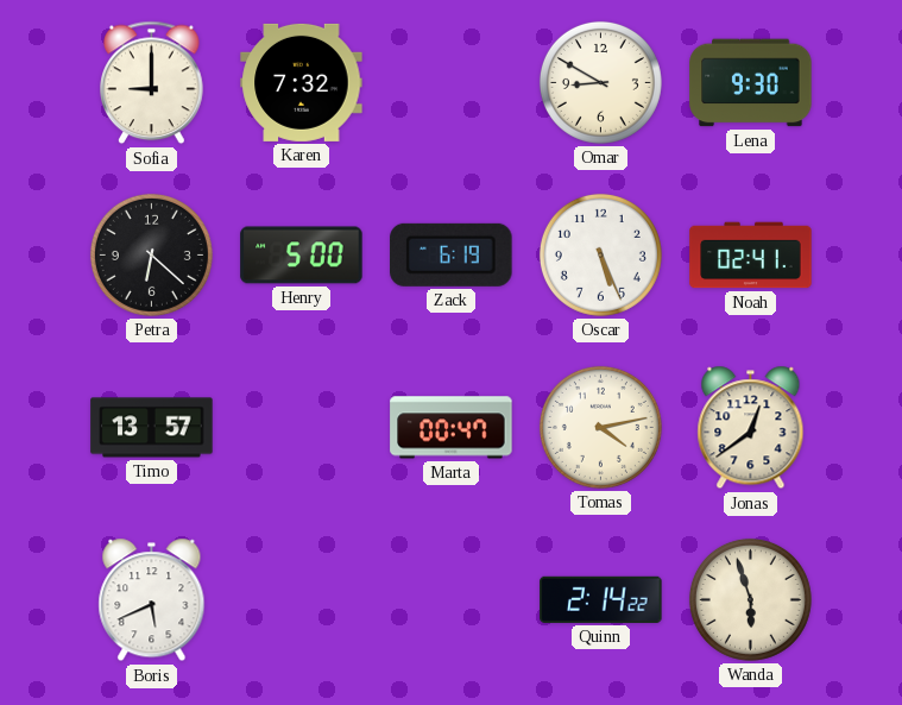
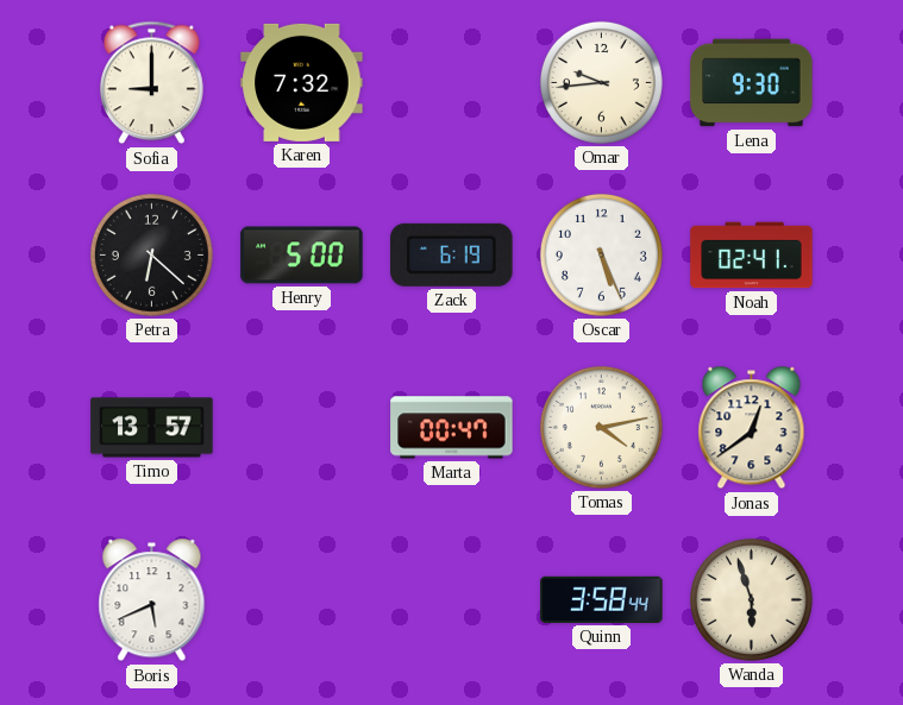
Omar: 8:50 -> 9:44
Quinn: 2:14 -> 3:58
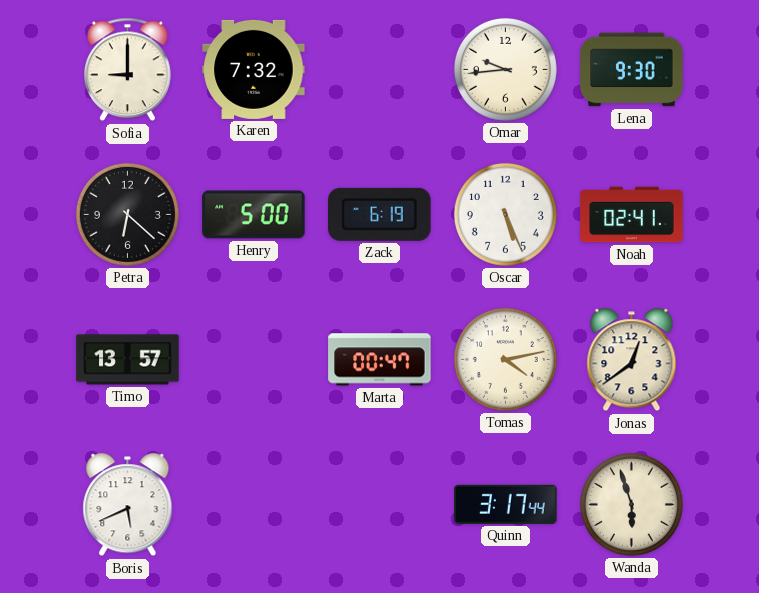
Quinn: 3:58 -> 3:17
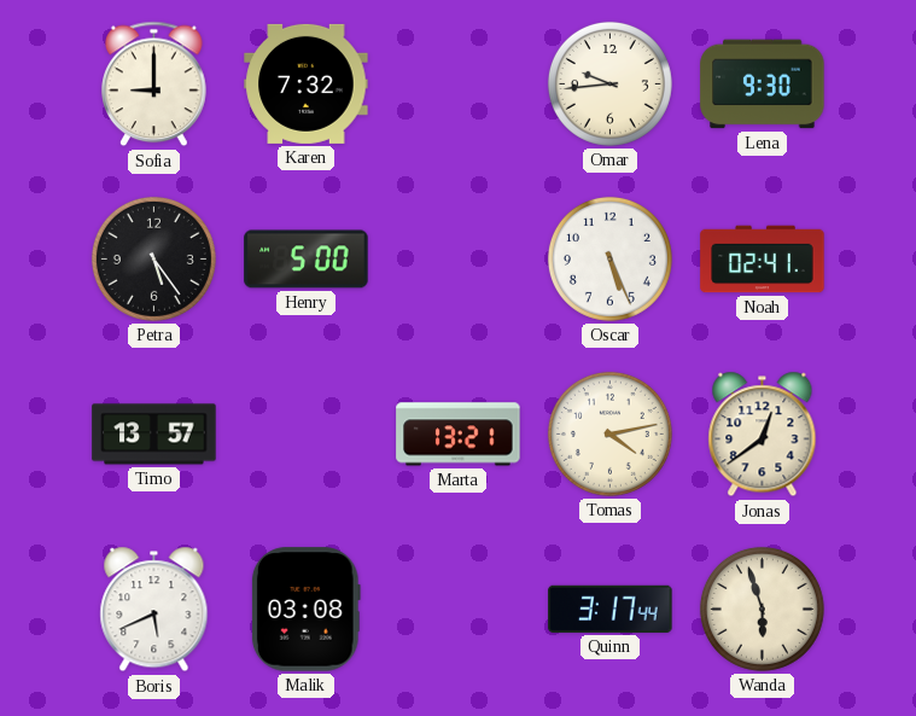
Petra: 6:22 -> 5:24
Zack: 6:19 -> none
Marta: 00:47 -> 13:21
Malik: none -> 03:08
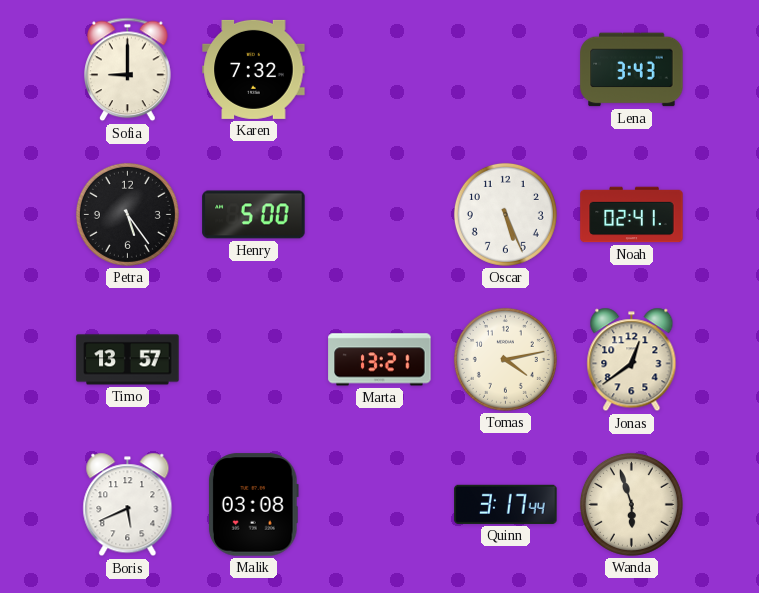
Omar: 9:44 -> none
Lena: 9:30 -> 3:43
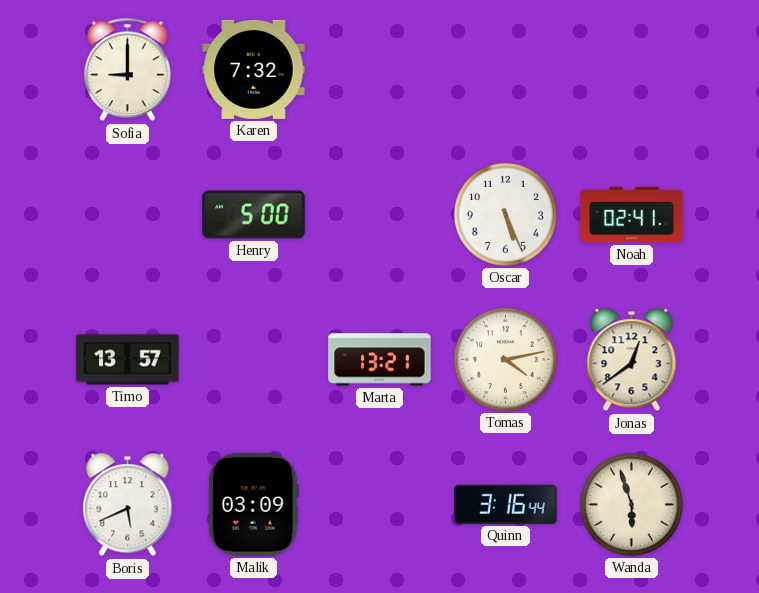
Lena: 3:43 -> none
Petra: 5:24 -> none
Malik: 03:08 -> 03:09
Quinn: 3:17 -> 3:16
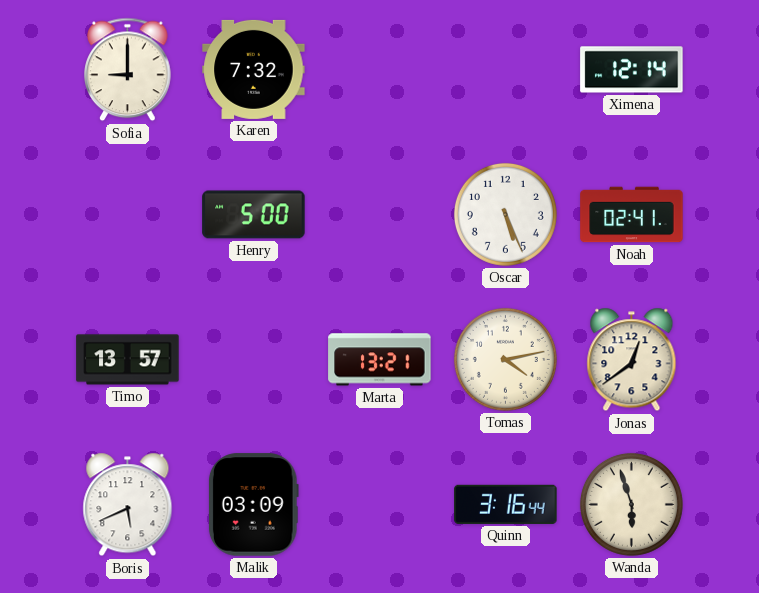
Ximena: none -> 12:14
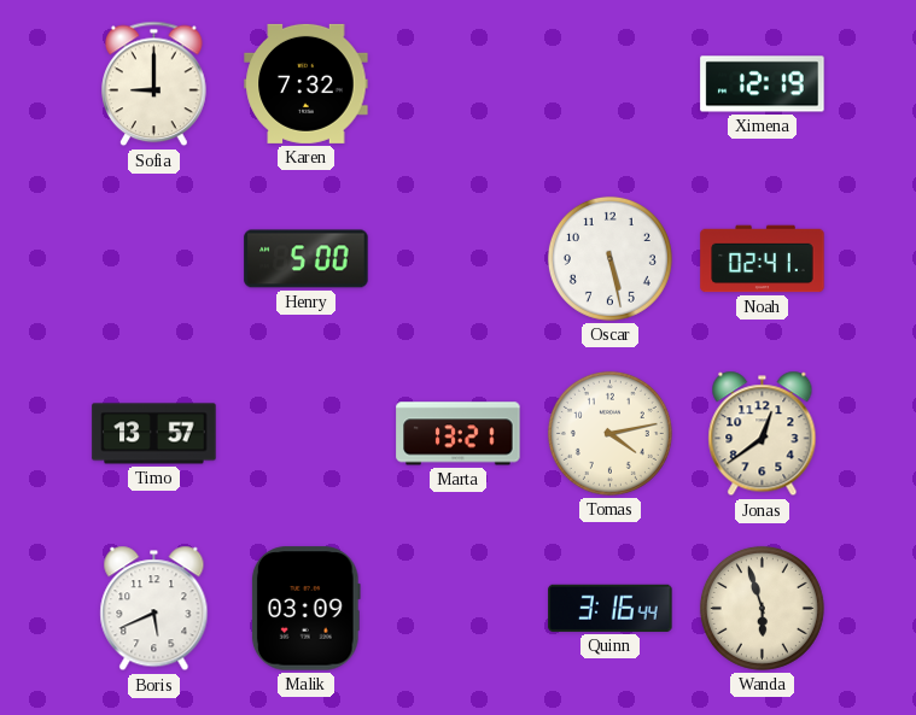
Ximena: 12:14 -> 12:19
Oscar: 5:26 -> 5:28
